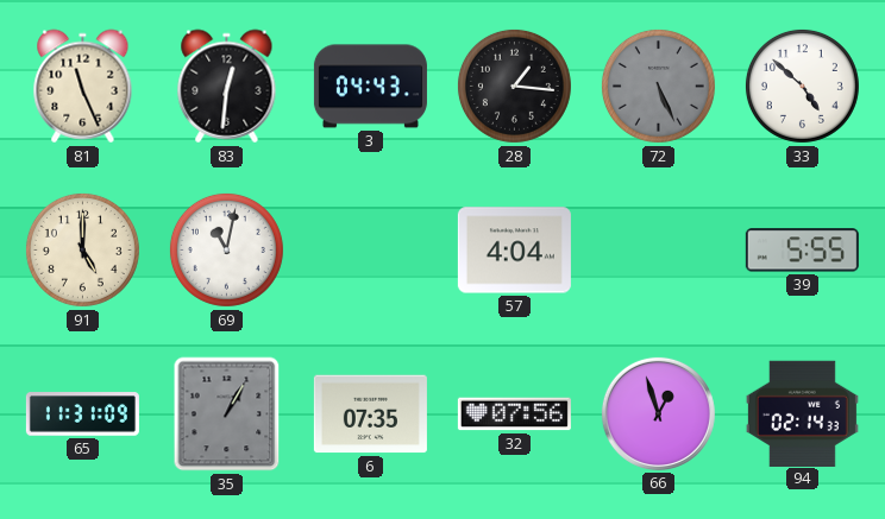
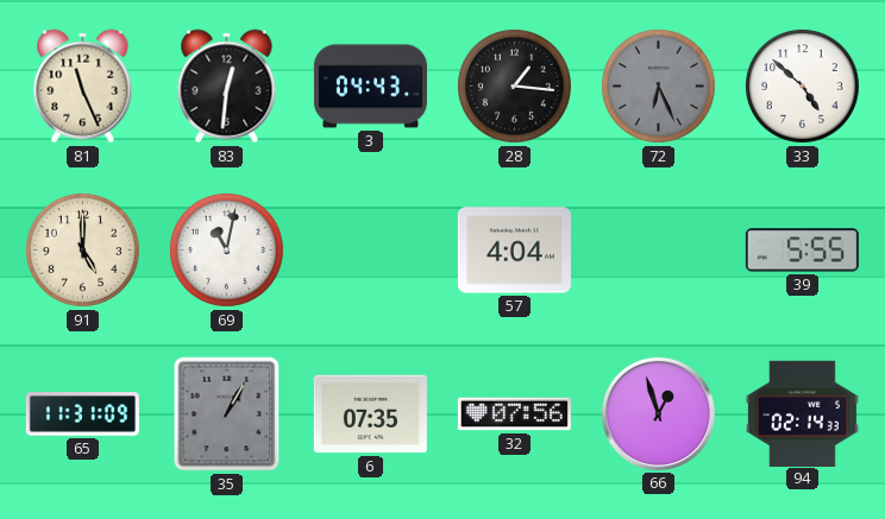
72: 5:26 -> 6:26
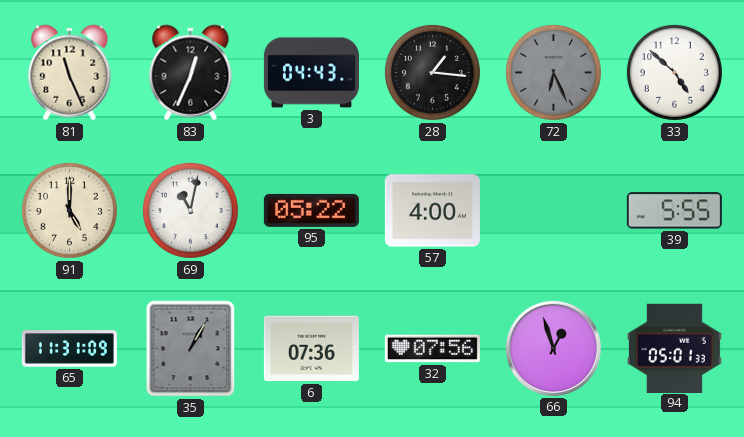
83: 12:31 -> 12:34
95: none -> 05:22
57: 4:04 -> 4:00
6: 07:35 -> 07:36
94: 02:14 -> 05:01
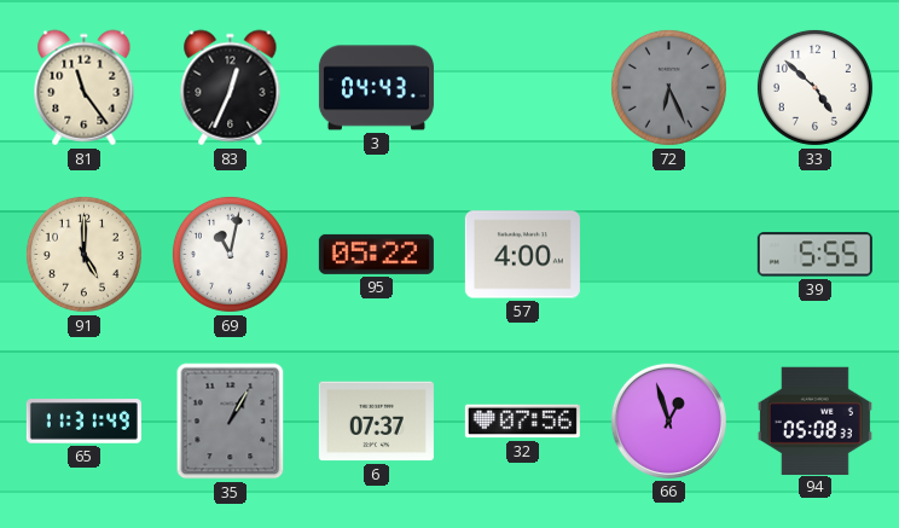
81: 11:26 -> 11:24
28: 1:16 -> none
65: 11:31:09 -> 11:31:49
6: 07:36 -> 07:37
94: 05:01 -> 05:08
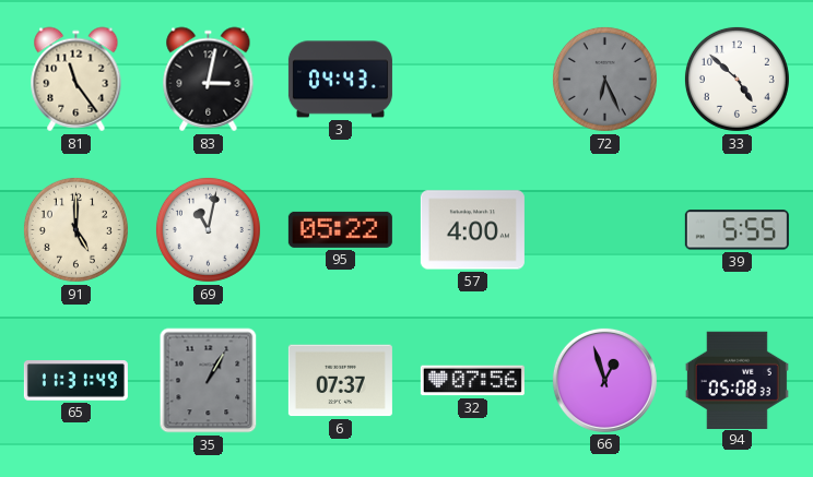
83: 12:34 -> 3:02
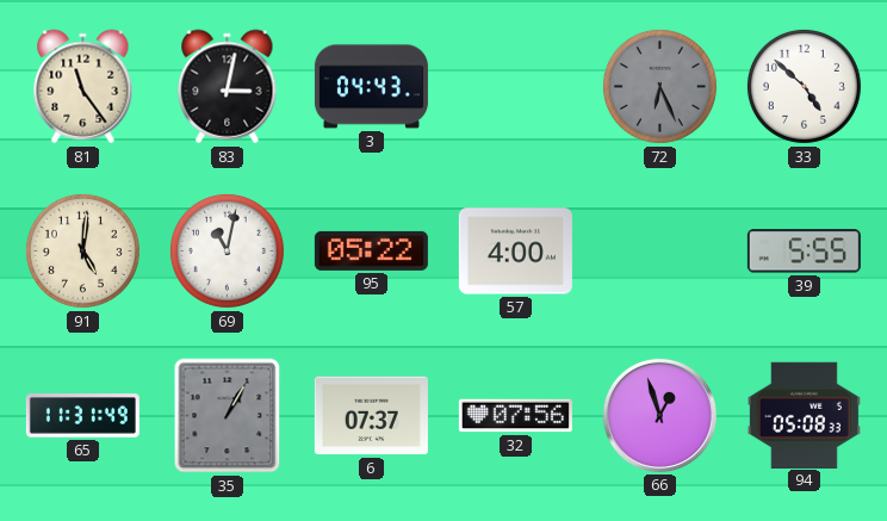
91: 5:00 -> 5:01
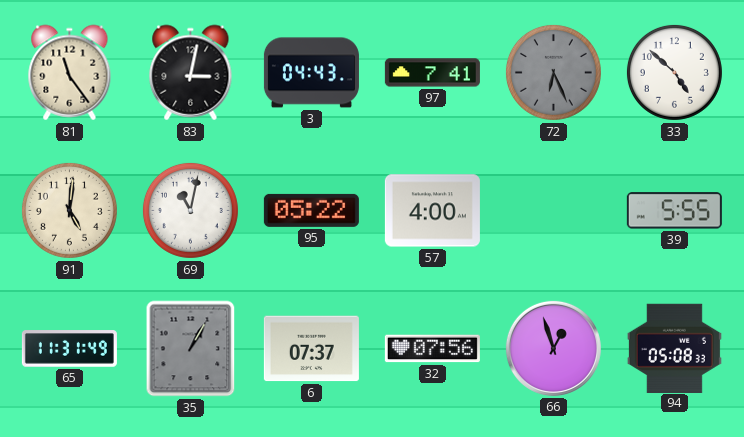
97: none -> 7:41
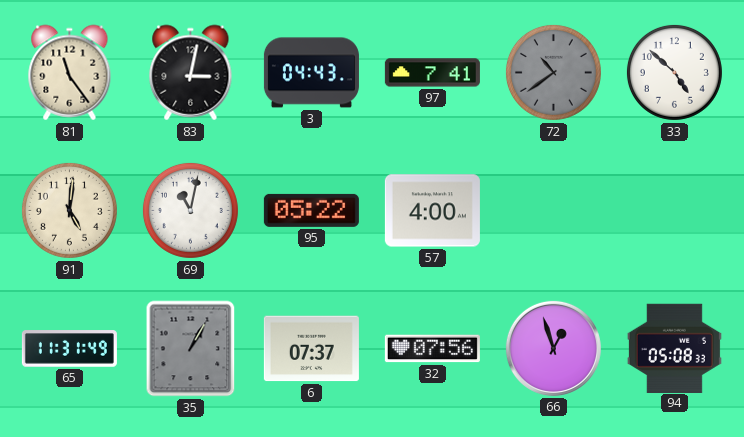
72: 6:26 -> 10:39
39: 5:55 -> none
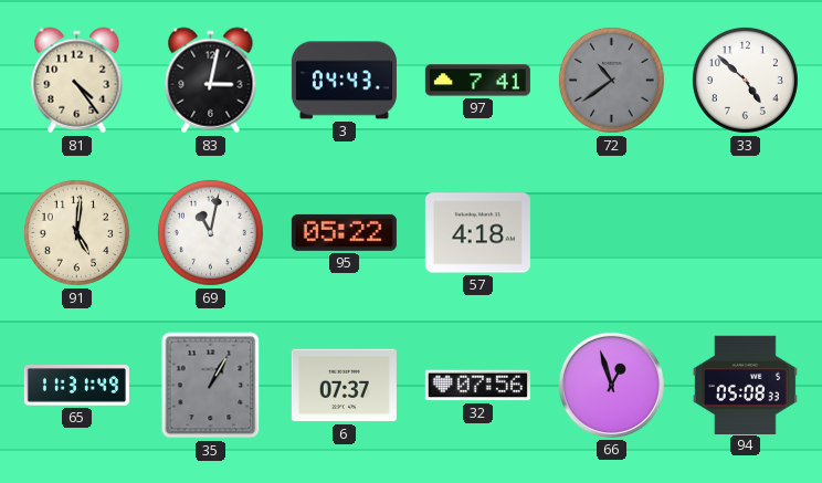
81: 11:24 -> 4:24
57: 4:00 -> 4:18
